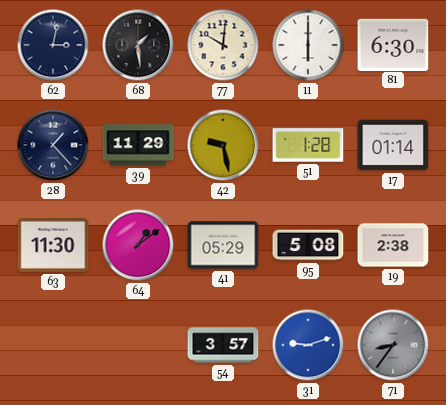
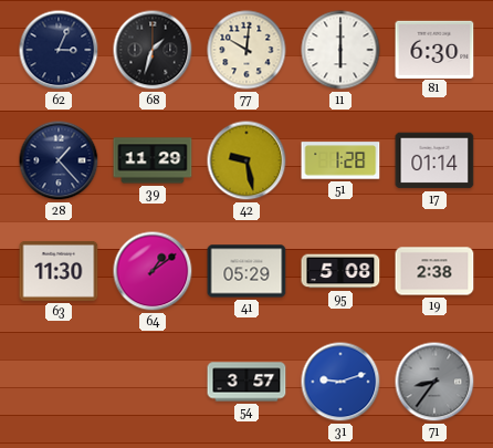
62: 3:02 -> 3:04
68: 1:29 -> 1:33
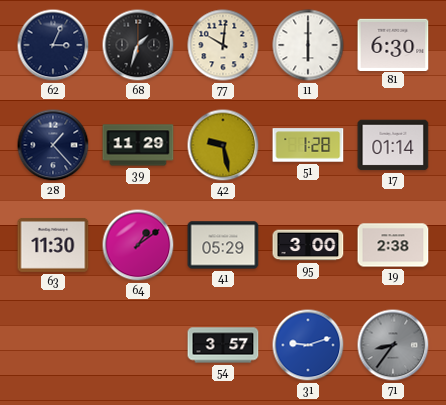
95: 5:08 -> 3:00
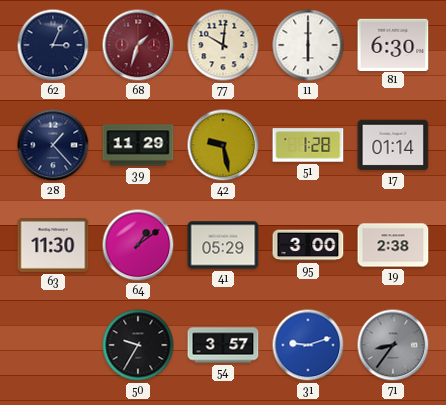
68 dial: black -> burgundy
50: none -> 9:35
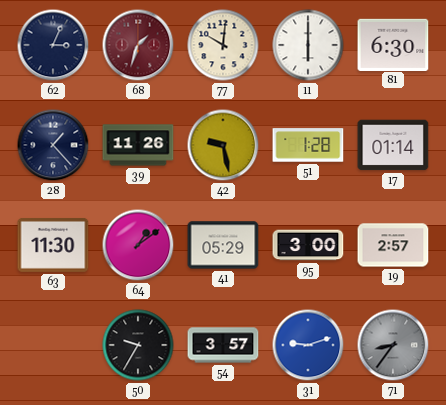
39: 11:29 -> 11:26
19: 2:38 -> 2:57
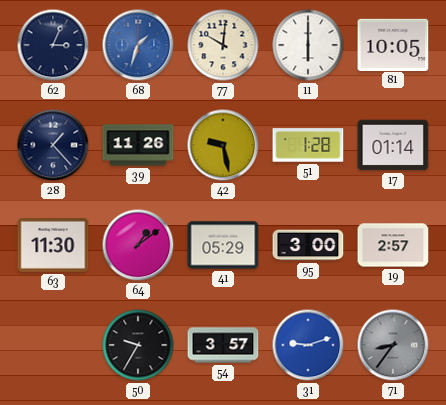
68 dial: burgundy -> blue
81: 6:30 -> 10:05
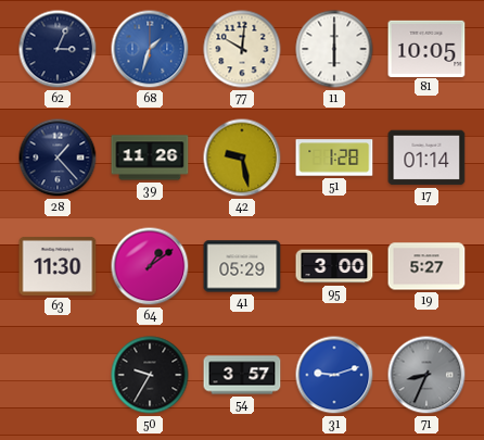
19: 2:57 -> 5:27
71: 8:36 -> 8:34
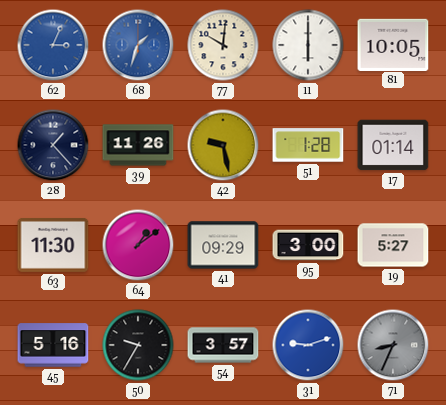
62 dial: navy -> blue
41: 05:29 -> 09:29
45: none -> 5:16
